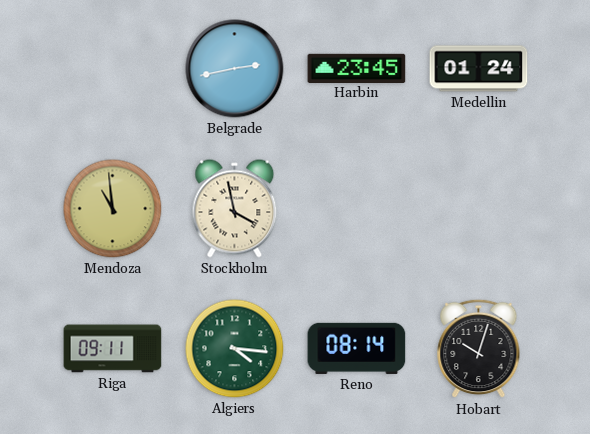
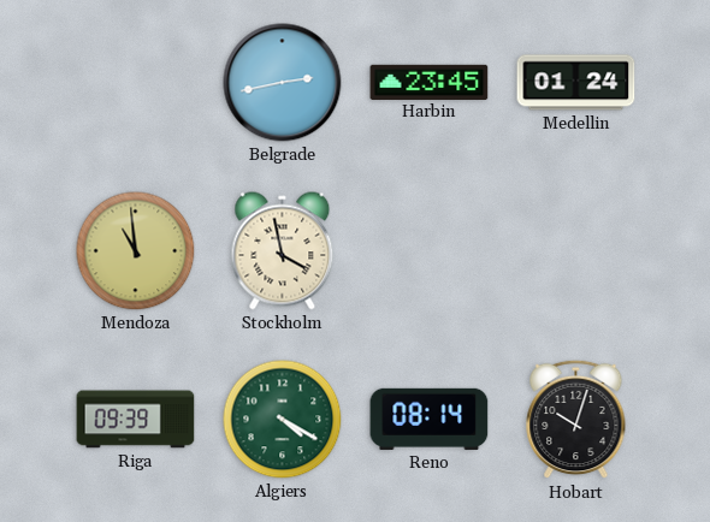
Riga: 09:11 -> 09:39
Algiers: 4:16 -> 4:20
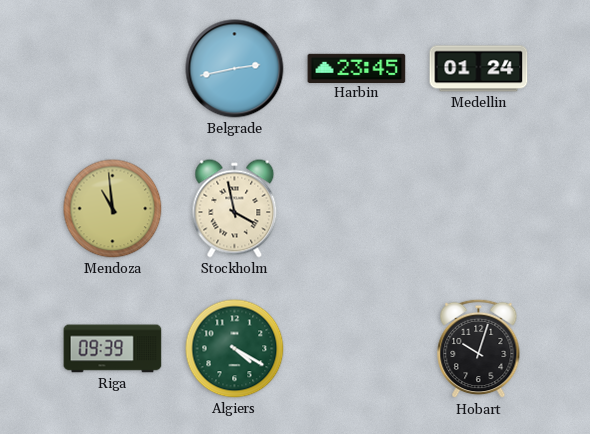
Reno: 08:14 -> none
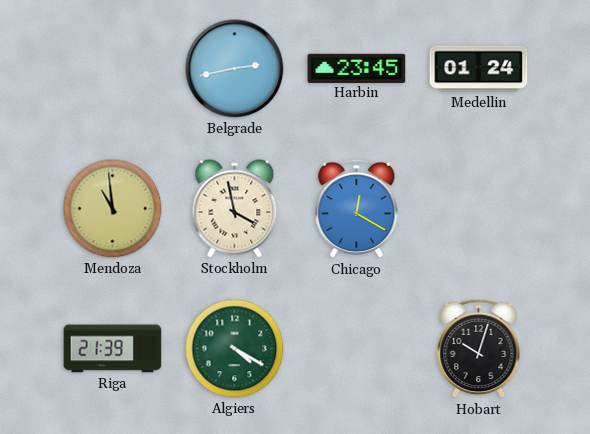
Chicago: none -> 12:20
Riga: 09:39 -> 21:39
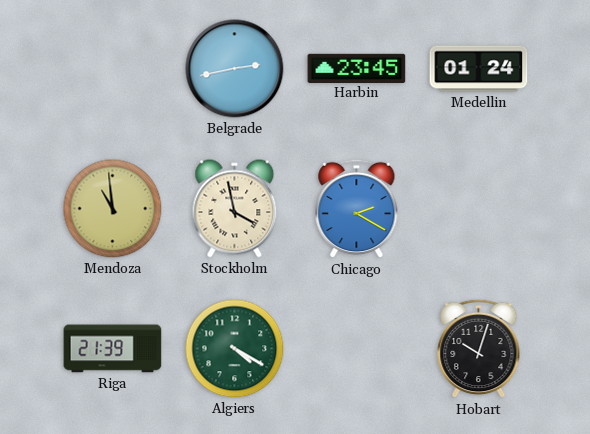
Chicago: 12:20 -> 2:20
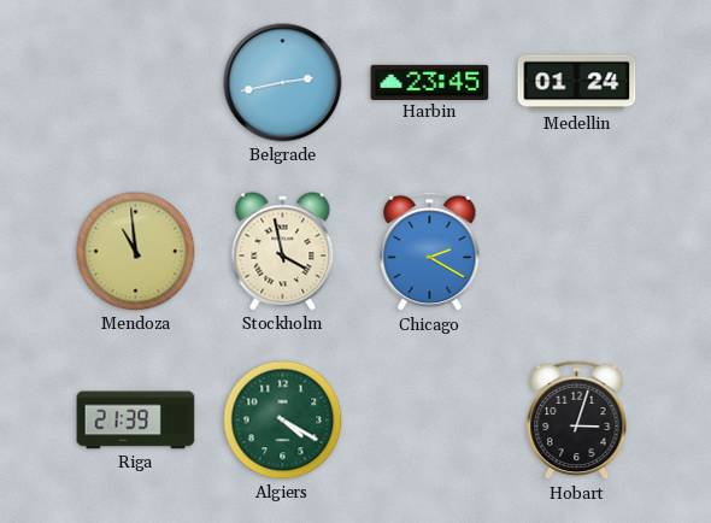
Hobart: 10:03 -> 3:03
